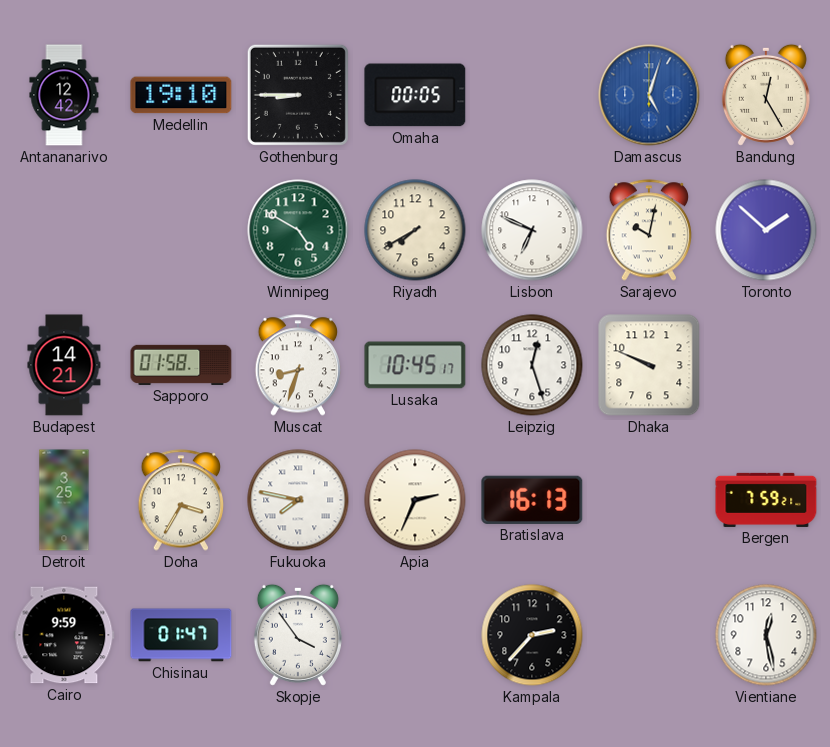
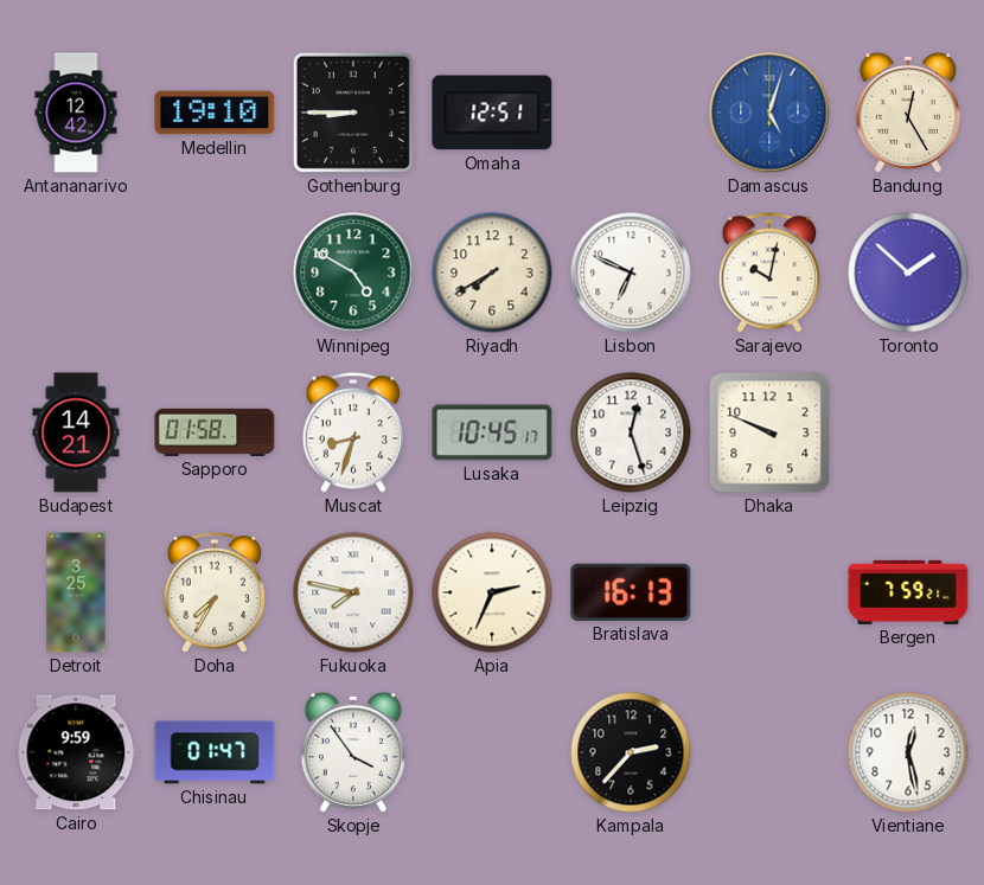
Omaha: 00:05 -> 12:51
Doha: 3:35 -> 7:35
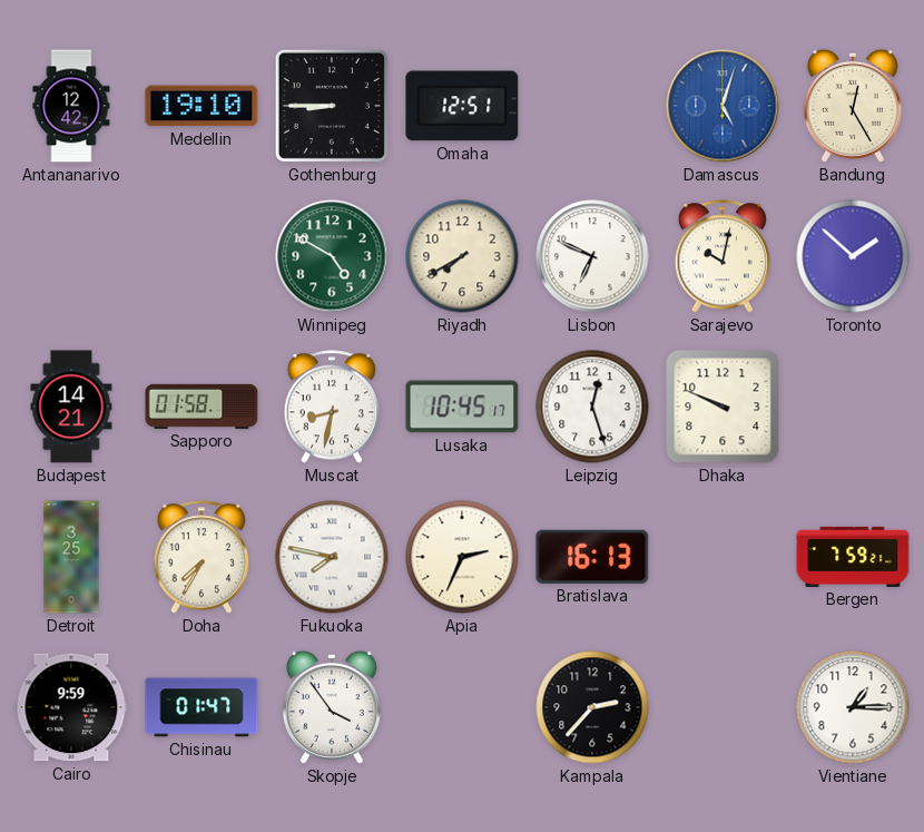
Muscat: 8:33 -> 8:32
Vientiane: 12:28 -> 1:15
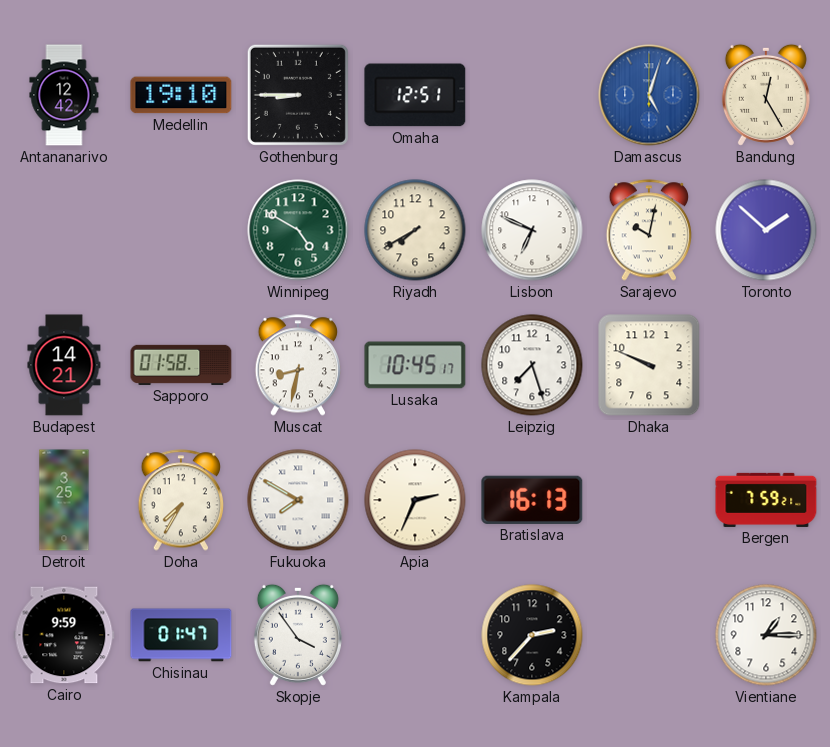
Leipzig: 12:27 -> 7:27
Fukuoka: 7:47 -> 7:50
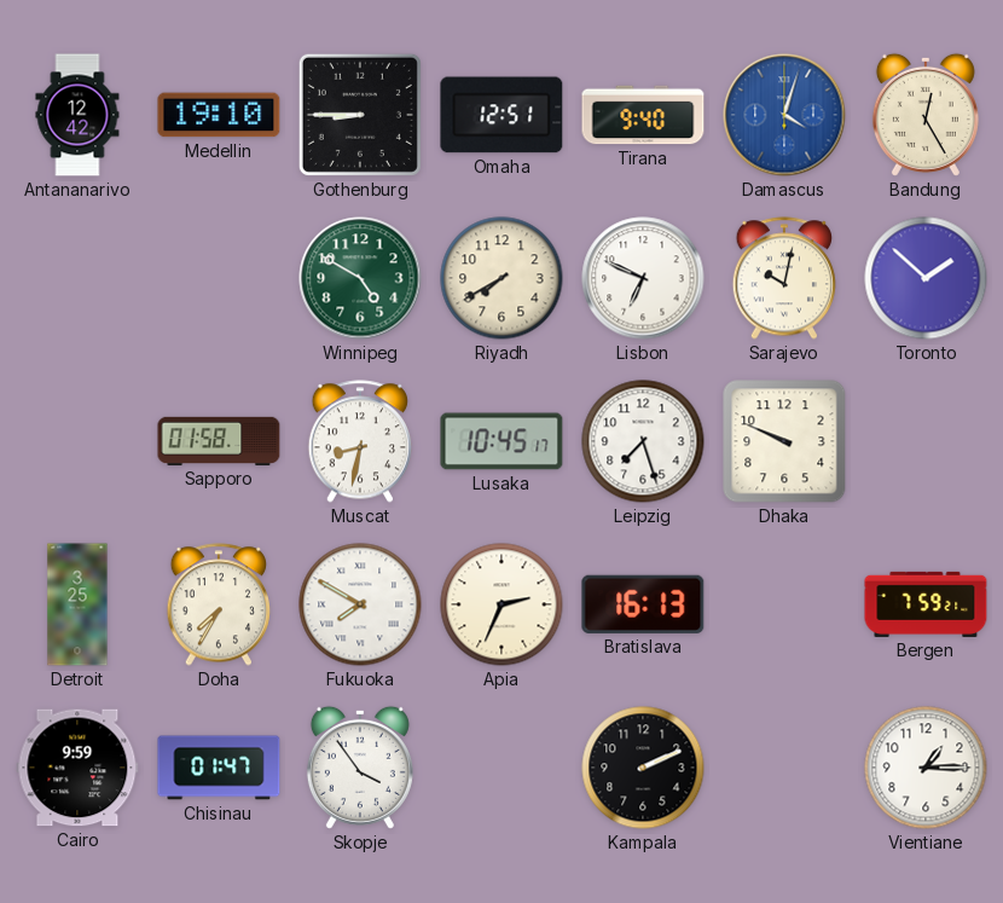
Tirana: none -> 9:40
Damascus: 5:03 -> 4:03
Budapest: 14:21 -> none
Kampala: 2:37 -> 2:11
